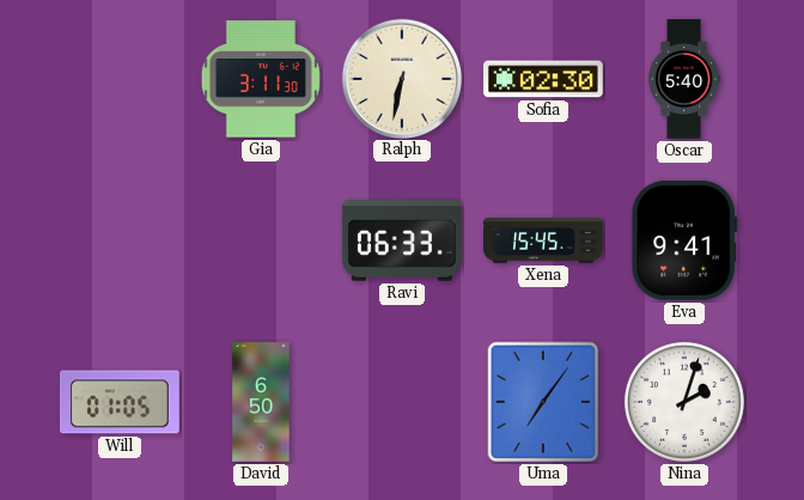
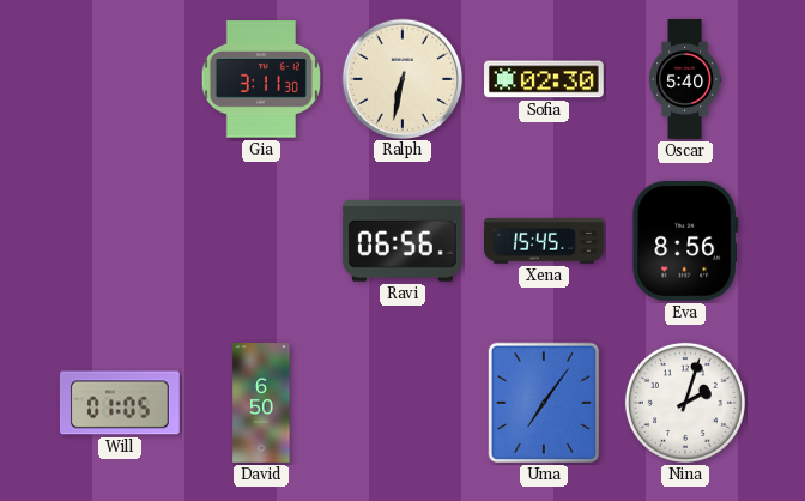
Ravi: 06:33 -> 06:56
Eva: 9:41 -> 8:56
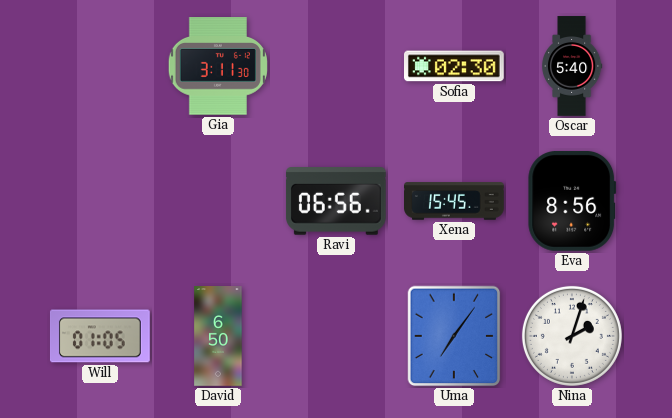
Ralph: 6:32 -> none
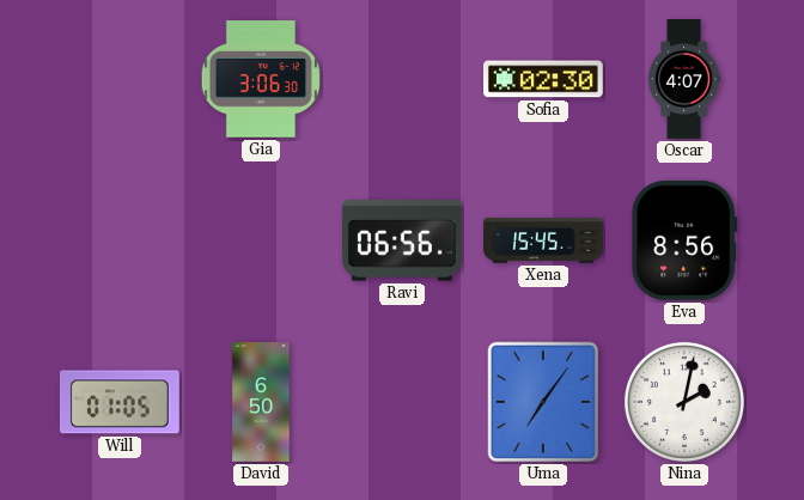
Gia: 3:11 -> 3:06
Oscar: 5:40 -> 4:07
Nina: 2:03 -> 2:02
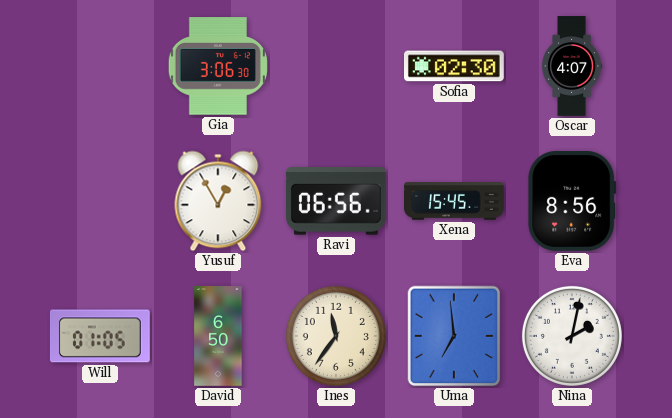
Yusuf: none -> 12:55
Ines: none -> 11:36
Uma: 7:06 -> 6:59
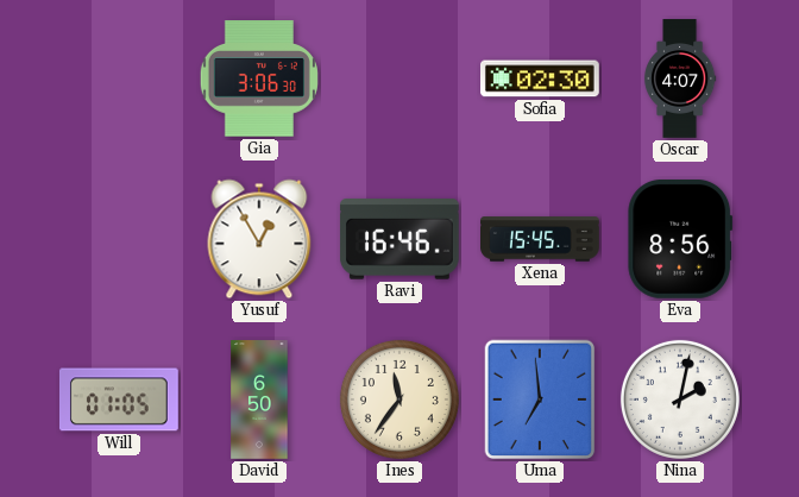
Ravi: 06:56 -> 16:46
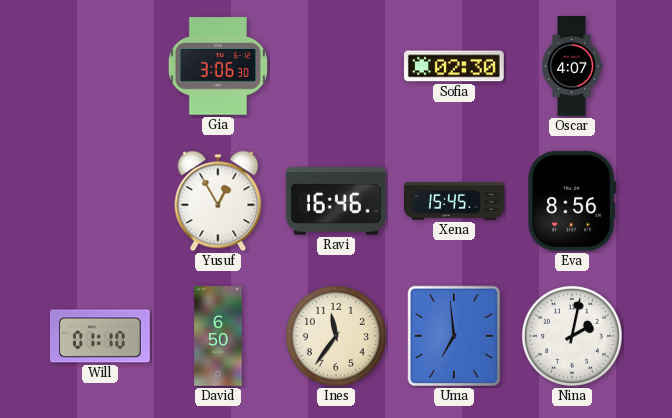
Will: 01:05 -> 01:10
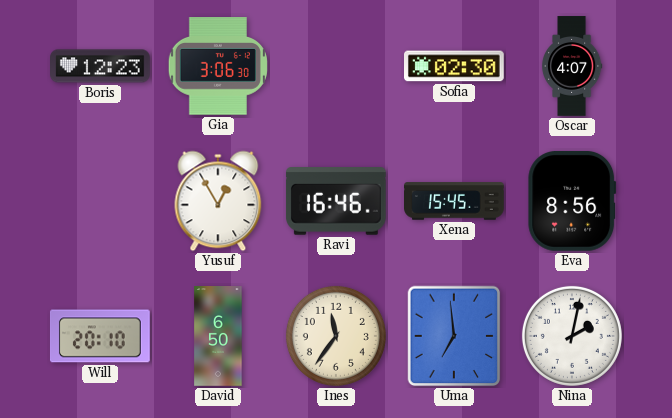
Boris: none -> 12:23
Will: 01:10 -> 20:10
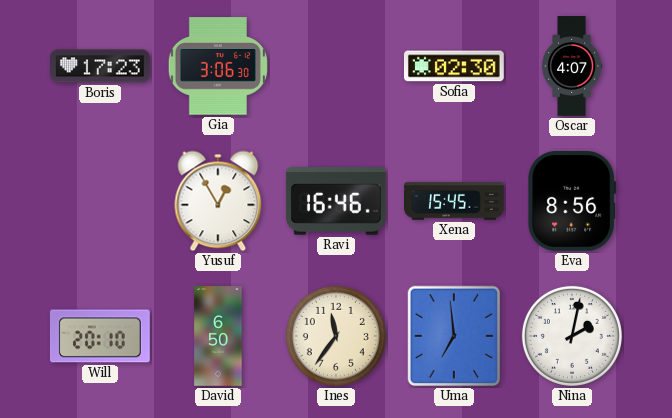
Boris: 12:23 -> 17:23
